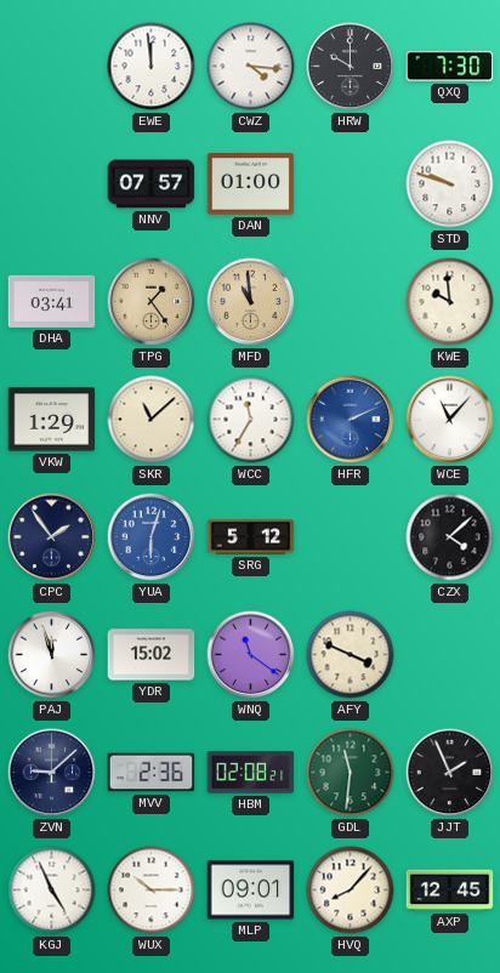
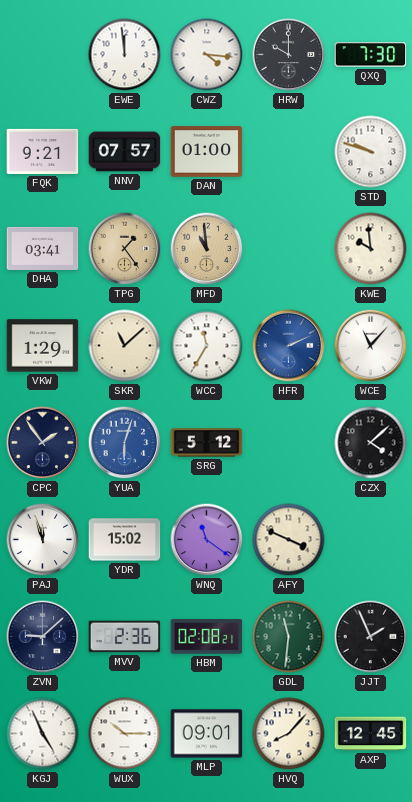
FQK: none -> 9:21
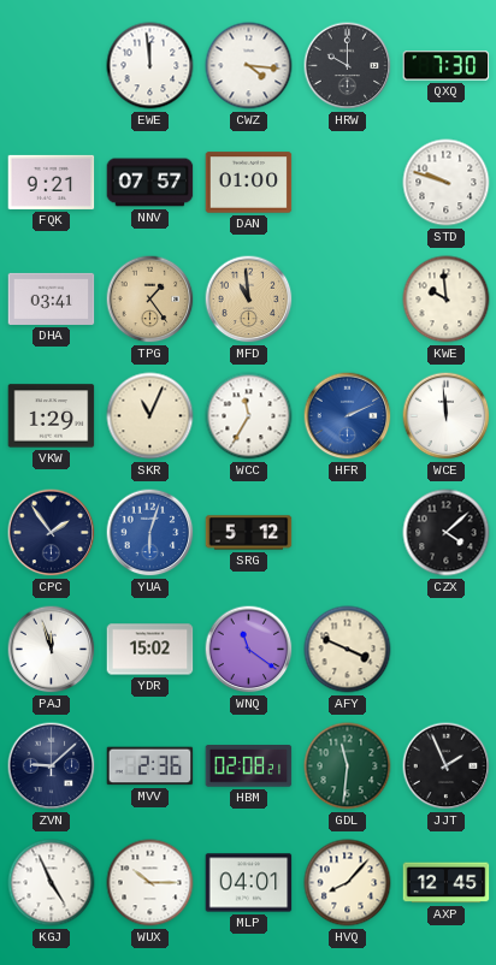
SKR: 11:08 -> 11:04
WCE: 11:07 -> 11:59
MLP: 09:01 -> 04:01
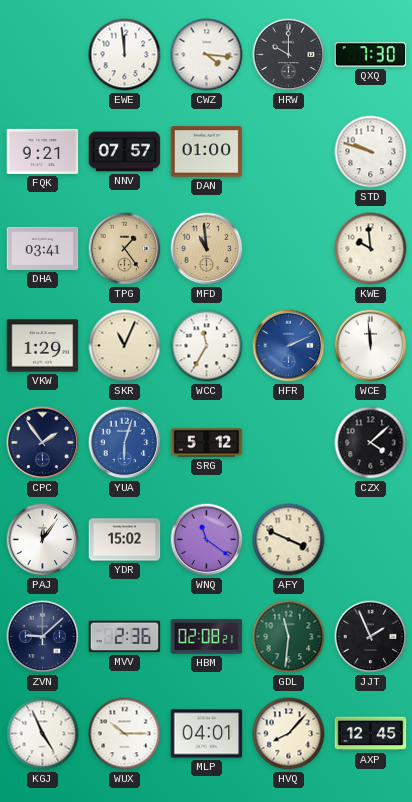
PAJ: 11:57 -> 12:06
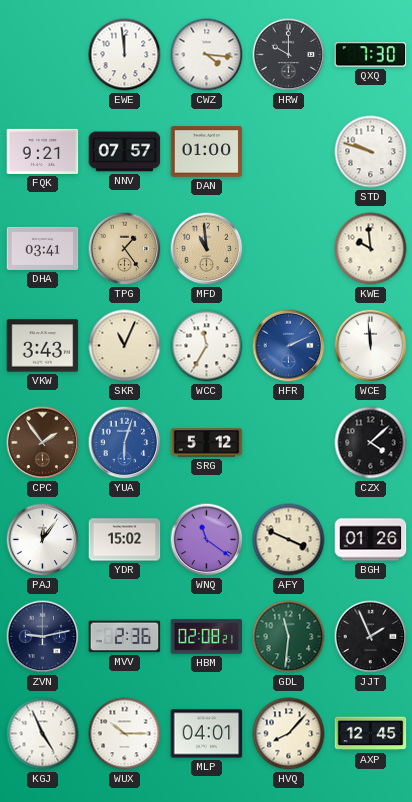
VKW: 1:29 -> 3:43
CPC dial: navy -> brown
BGH: none -> 01:26
ZVN: 9:08 -> 9:13
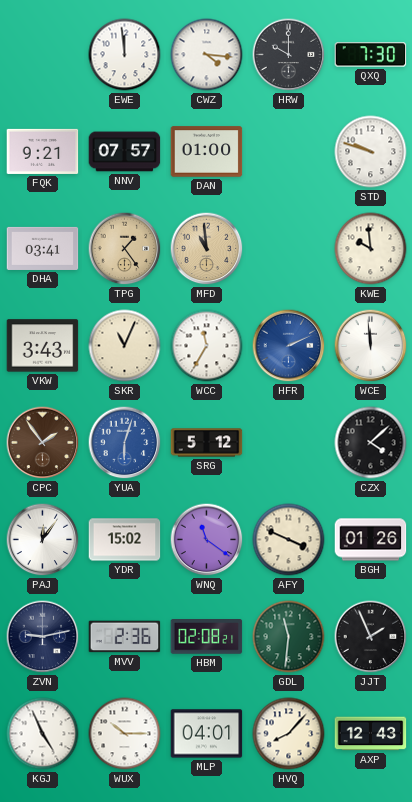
AXP: 12:45 -> 12:43
